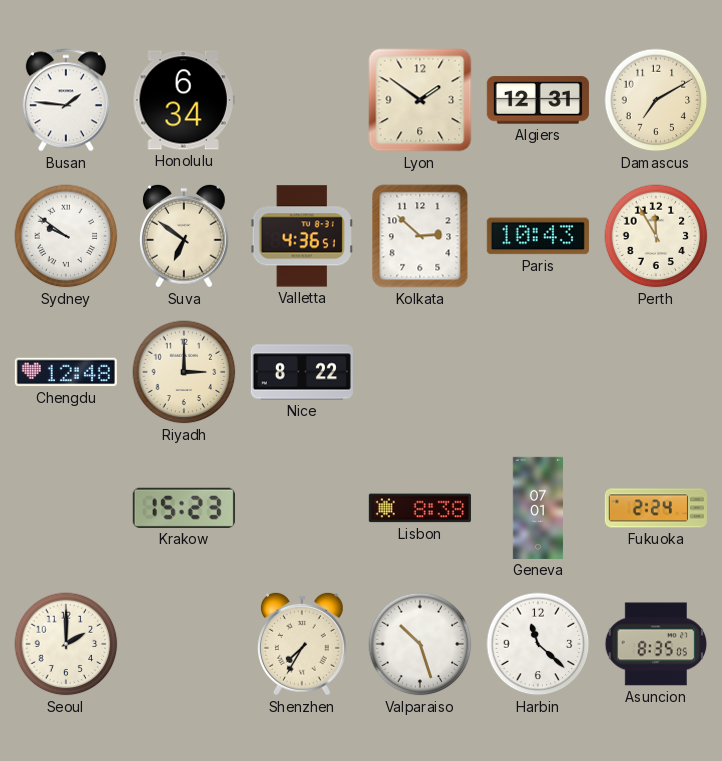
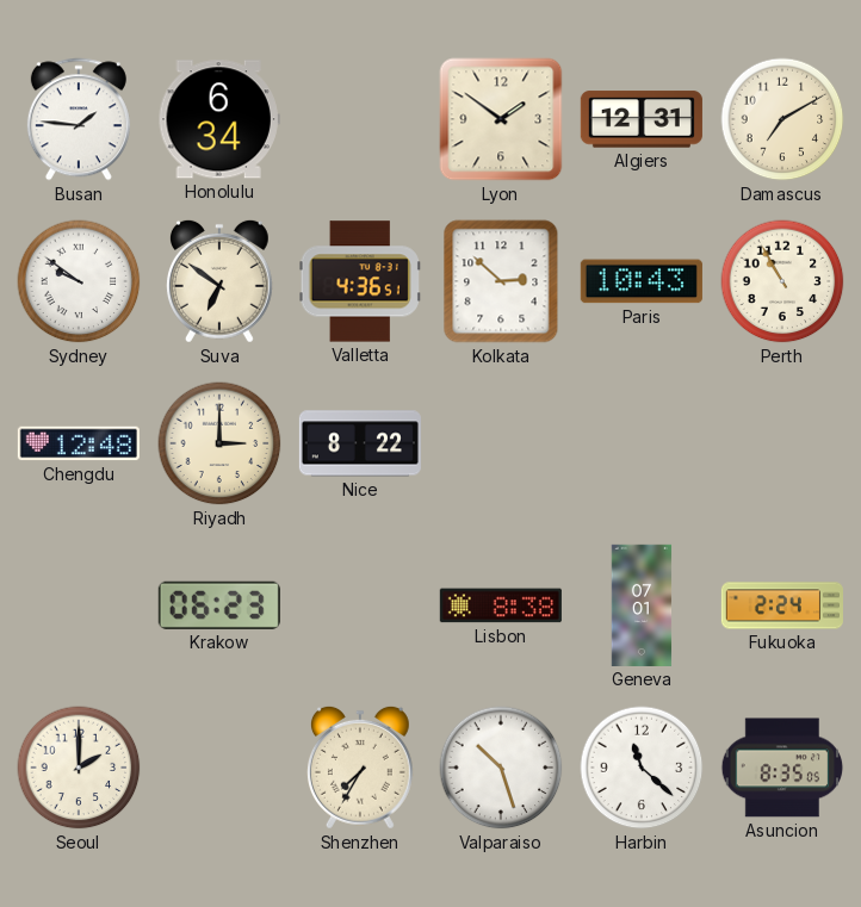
Perth: 11:55 -> 10:55
Krakow: 15:23 -> 06:23
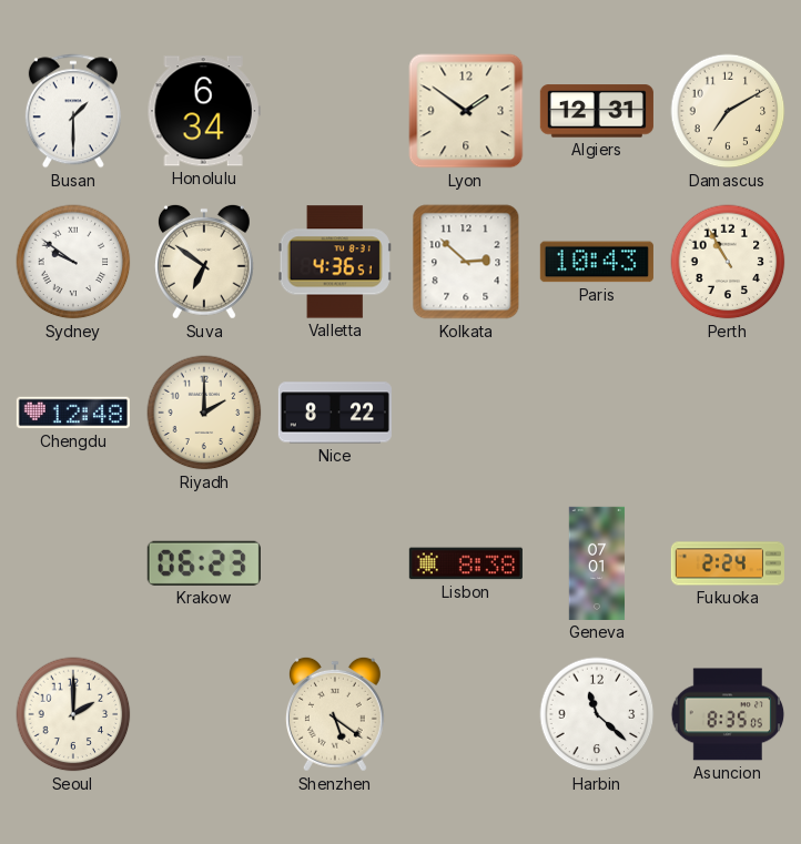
Busan: 1:46 -> 1:30
Riyadh: 3:00 -> 2:00
Shenzhen: 7:35 -> 5:21
Valparaiso: 10:27 -> none
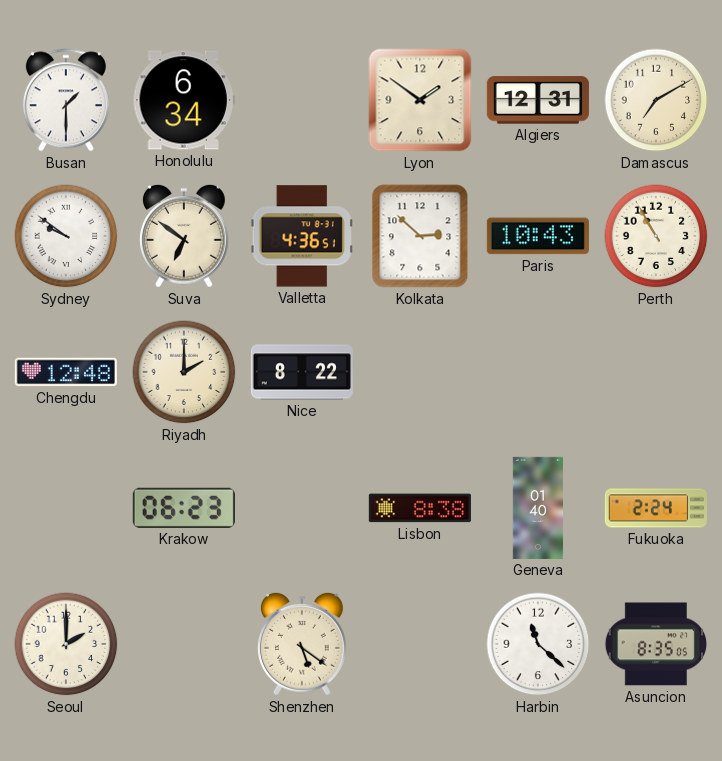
Geneva: 07:01 -> 01:40
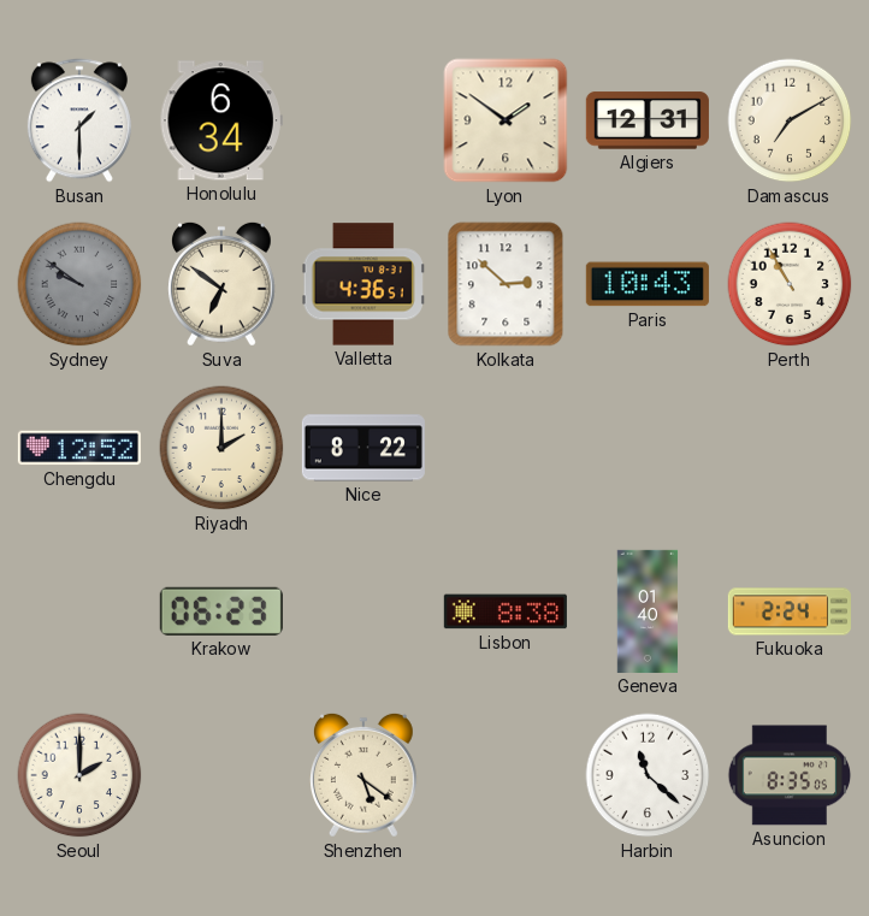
Sydney dial: white -> grey
Chengdu: 12:48 -> 12:52
